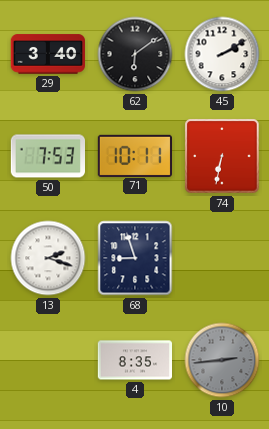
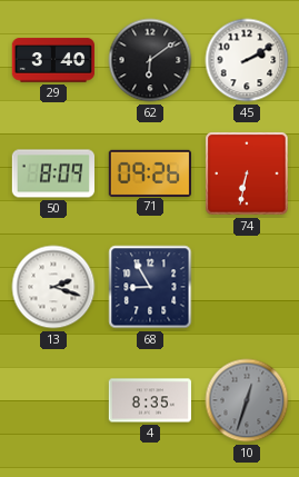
50: 7:53 -> 8:09
71: 10:11 -> 09:26
68: 8:57 -> 8:55
10: 2:44 -> 12:33
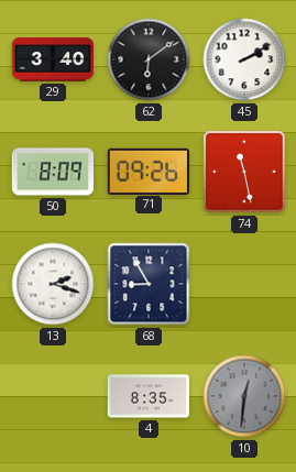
74: 6:32 -> 11:28
10: 12:33 -> 12:31
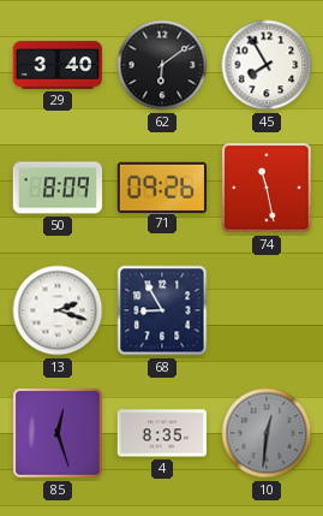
45: 2:10 -> 7:55
85: none -> 12:27
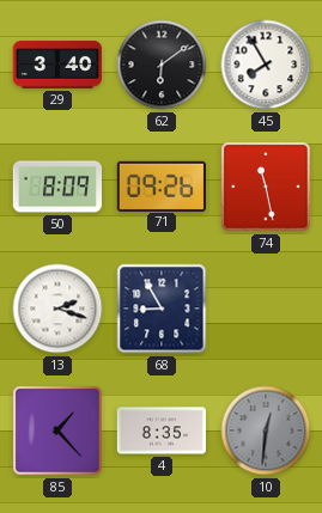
85: 12:27 -> 1:23
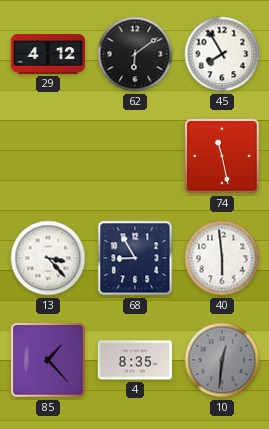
29: 3:40 -> 4:12
50: 8:09 -> none
71: 09:26 -> none
13: 2:18 -> 3:23
40: none -> 5:59
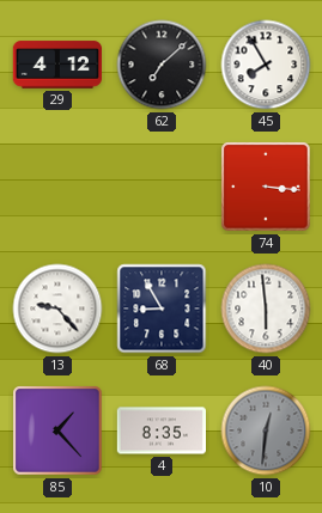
62: 6:09 -> 7:08
74: 11:28 -> 3:16
13: 3:23 -> 9:23
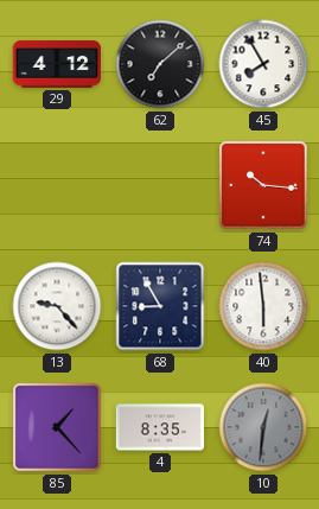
74: 3:16 -> 10:16
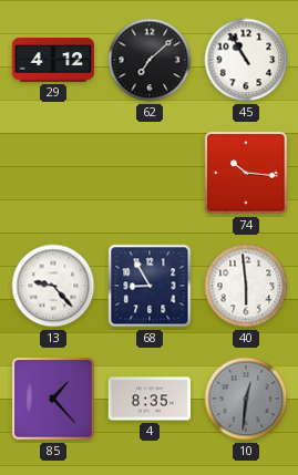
45: 7:55 -> 10:55
